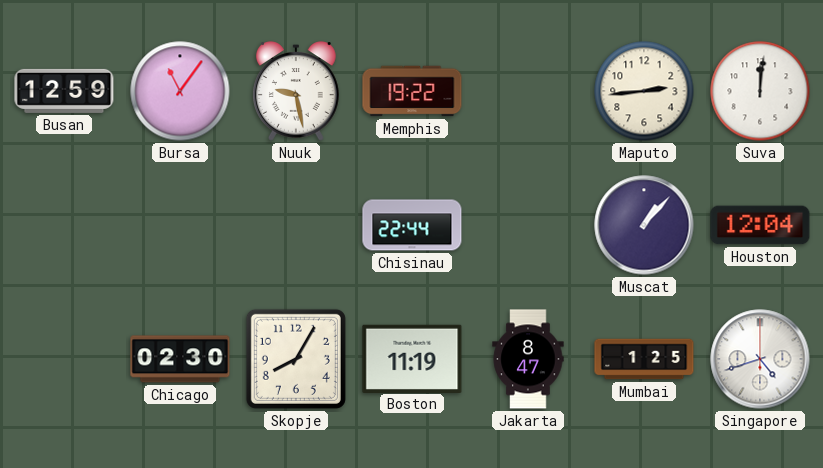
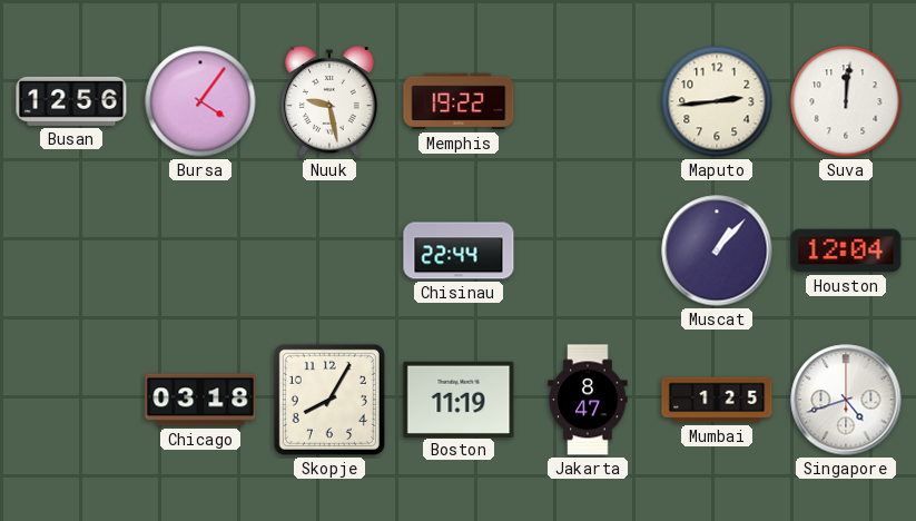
Busan: 12:59 -> 12:56
Bursa: 11:06 -> 4:06
Chicago: 02:30 -> 03:18
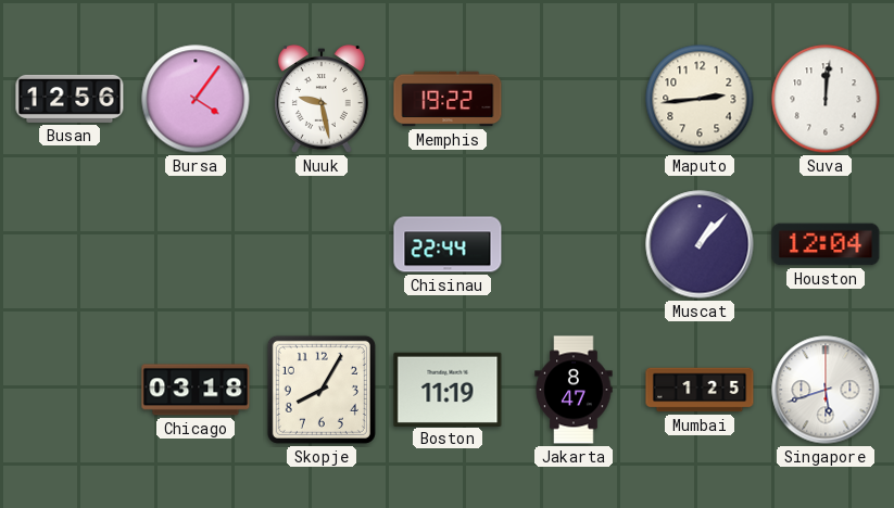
Singapore: 4:42 -> 5:42
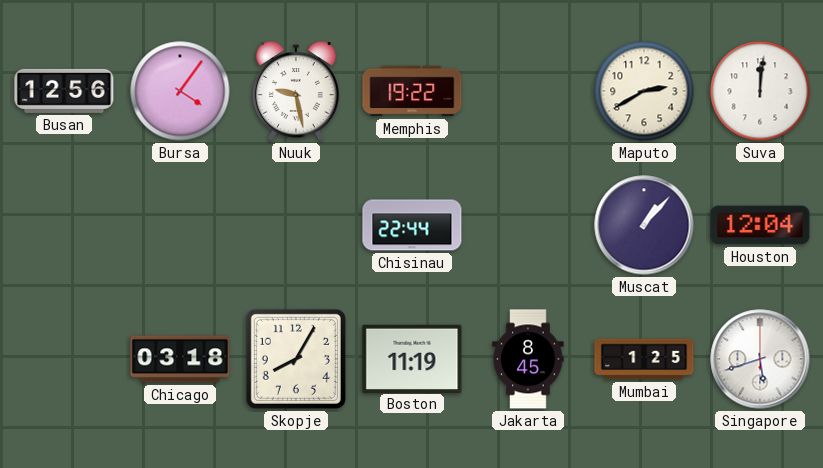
Maputo: 2:44 -> 2:40
Jakarta: 8:47 -> 8:45
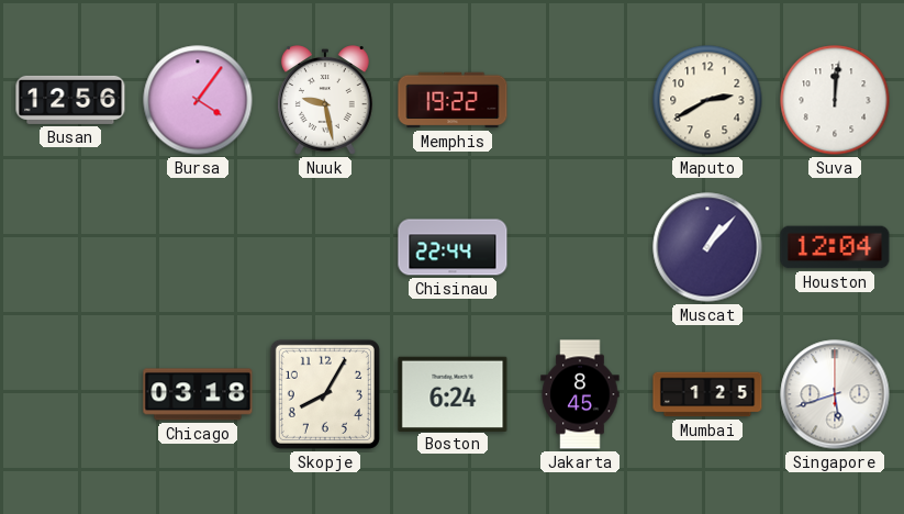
Boston: 11:19 -> 6:24
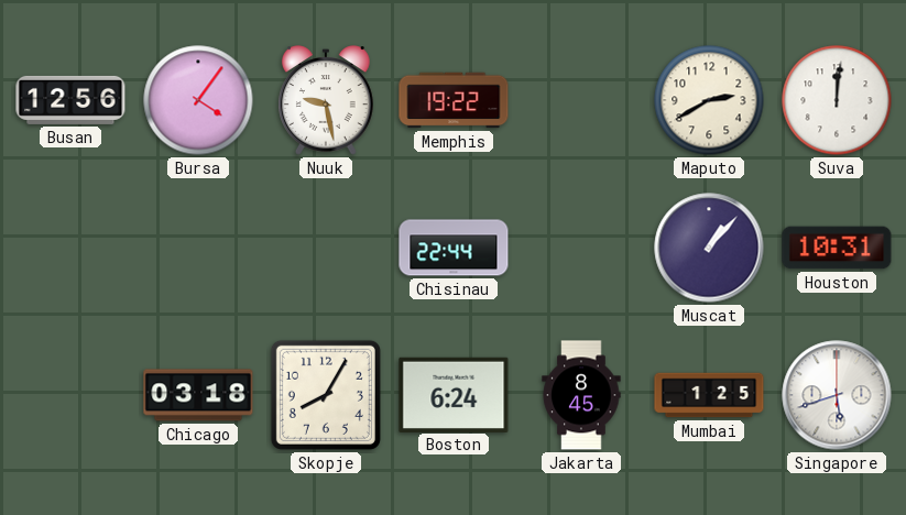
Houston: 12:04 -> 10:31
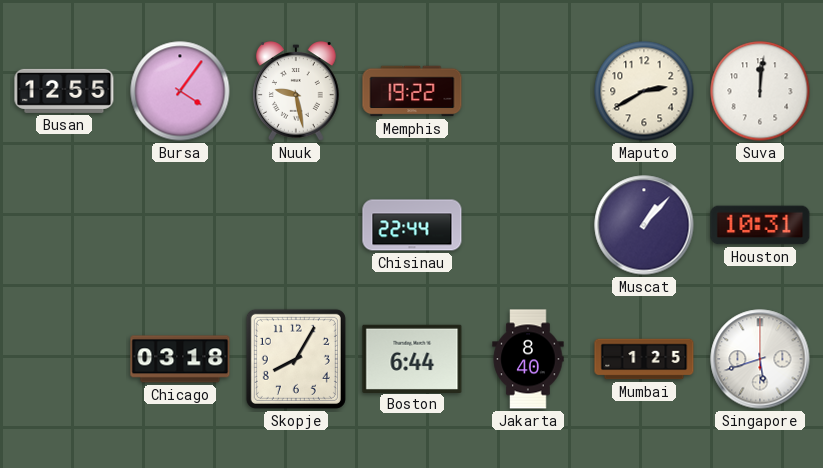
Busan: 12:56 -> 12:55
Boston: 6:24 -> 6:44
Jakarta: 8:45 -> 8:40
